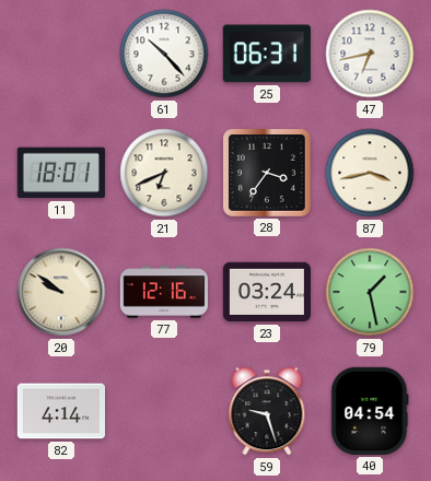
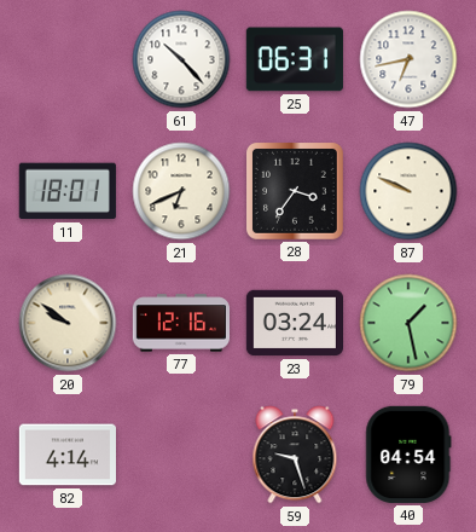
87: 3:43 -> 9:49
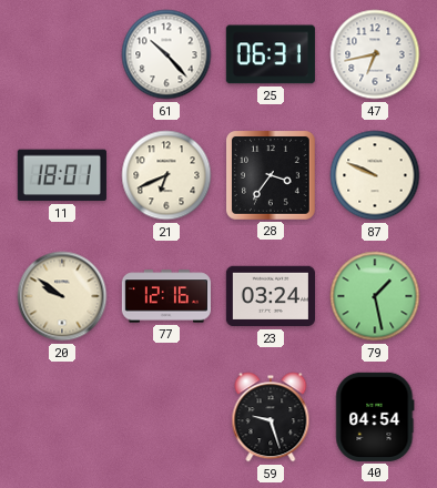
82: 4:14 -> none
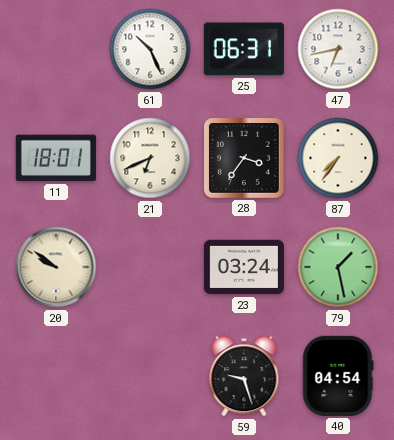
61: 10:23 -> 10:26
87: 9:49 -> 7:36
77: 12:16 -> none
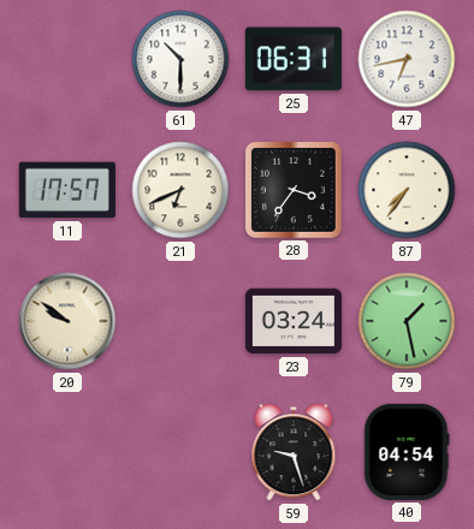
61: 10:26 -> 10:30
11: 18:01 -> 17:57
